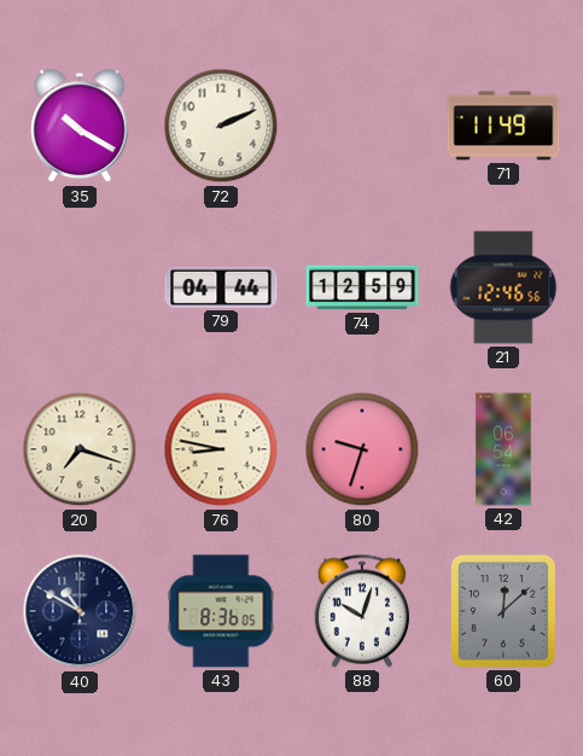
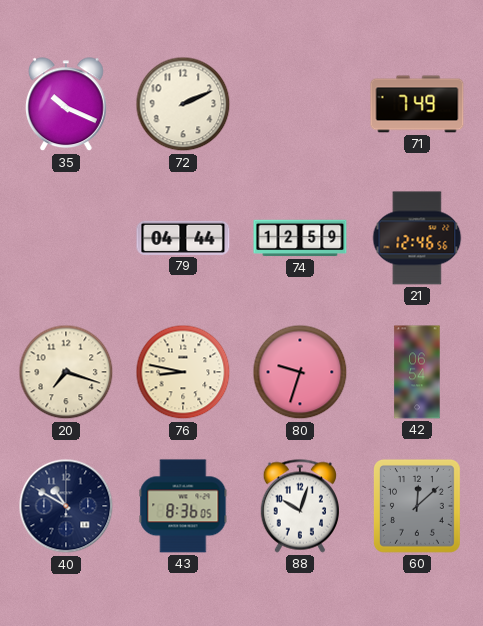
35: 10:20 -> 10:19
71: 11:49 -> 7:49
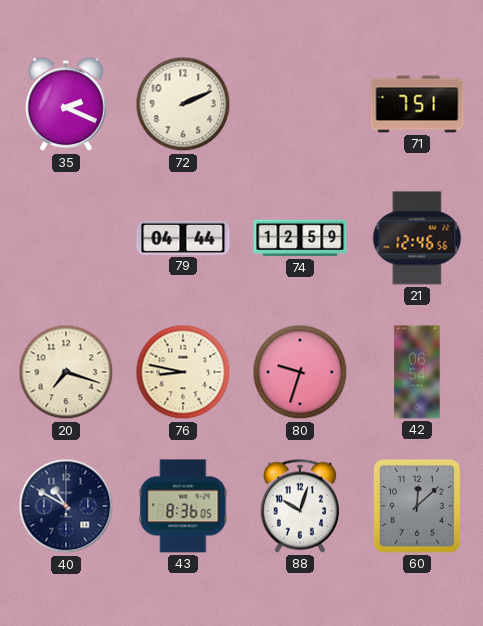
35: 10:19 -> 2:19
71: 7:49 -> 7:51
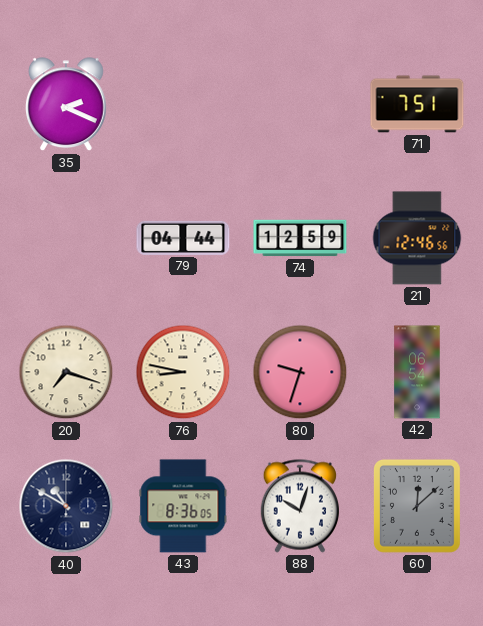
72: 2:11 -> none
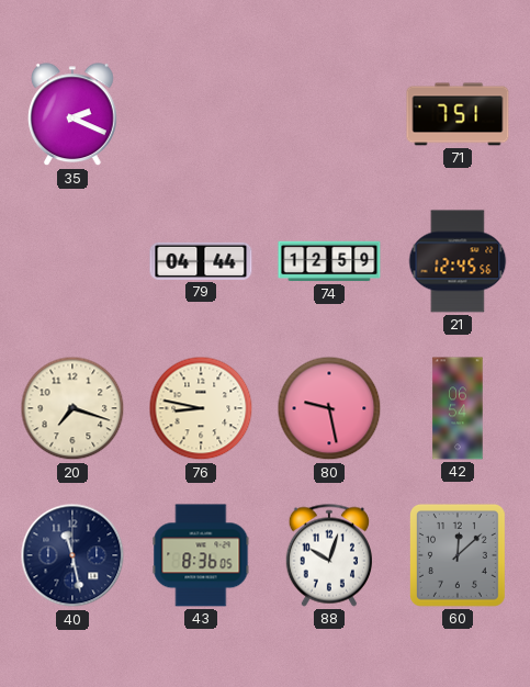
21: 12:46 -> 12:45
80: 9:33 -> 9:28
40: 10:50 -> 11:28
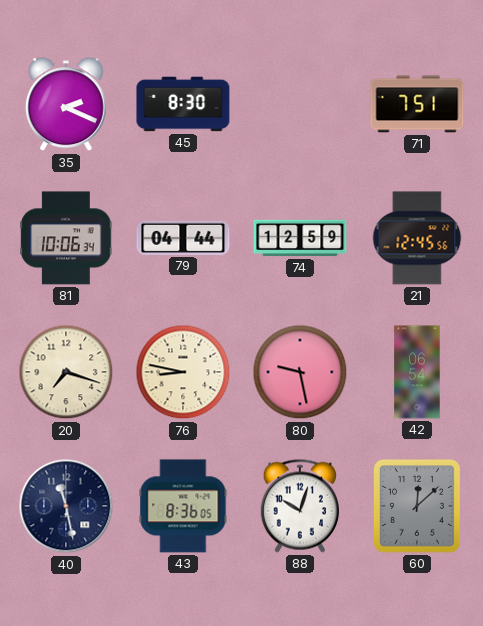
45: none -> 8:30
81: none -> 10:06
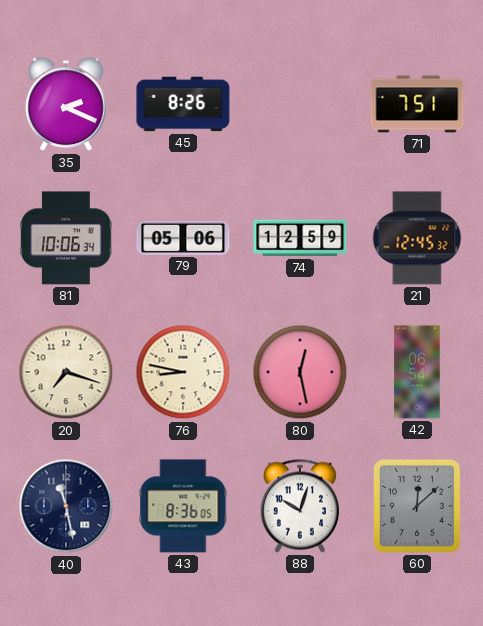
45: 8:30 -> 8:26
79: 04:44 -> 05:06
21: 12:45:56 -> 12:45:32
80: 9:28 -> 12:28
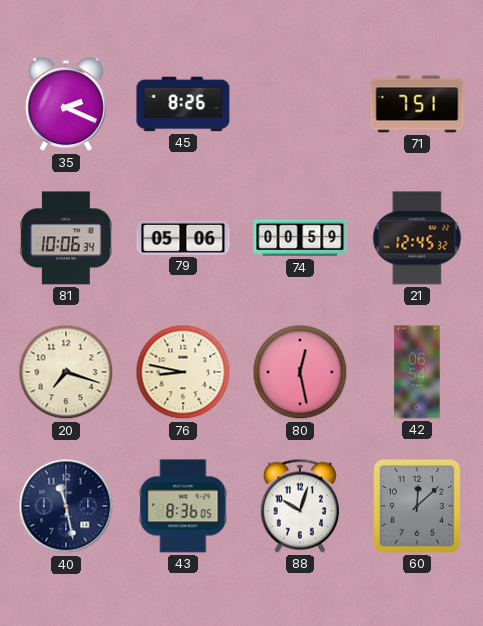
74: 12:59 -> 00:59
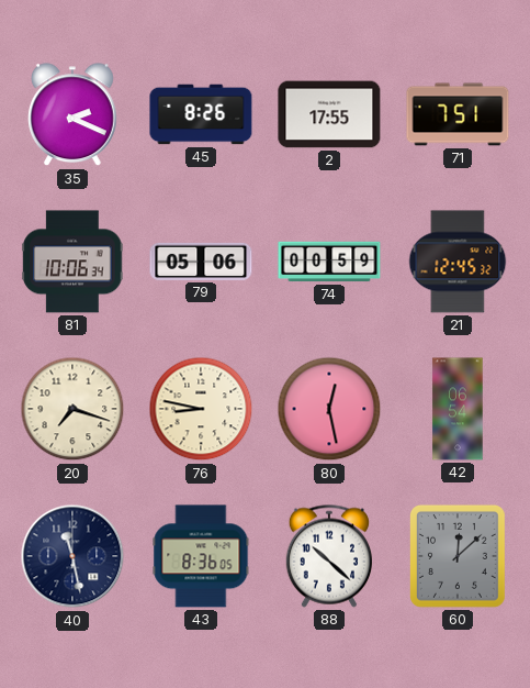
2: none -> 17:55
88: 10:03 -> 10:22
